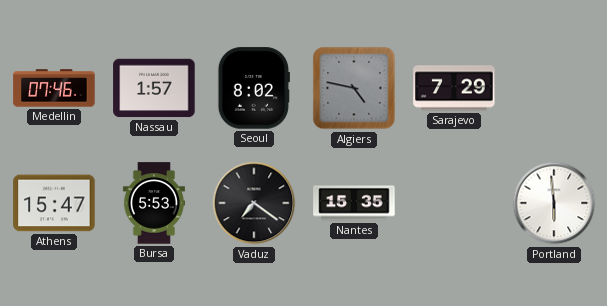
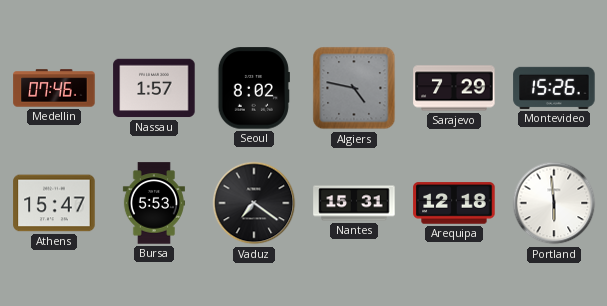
Montevideo: none -> 15:26
Nantes: 15:35 -> 15:31
Arequipa: none -> 12:18
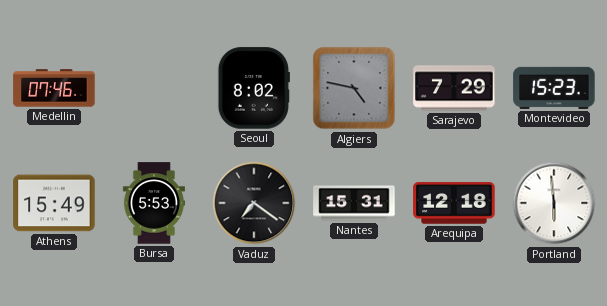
Nassau: 1:57 -> none
Montevideo: 15:26 -> 15:23
Athens: 15:47 -> 15:49
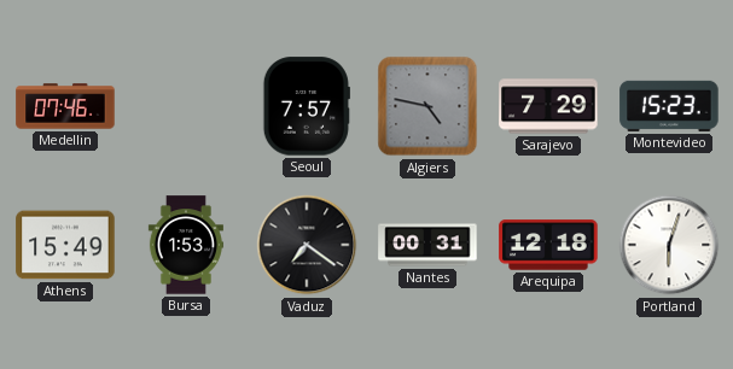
Seoul: 8:02 -> 7:57
Bursa: 5:53 -> 1:53
Nantes: 15:31 -> 00:31
Portland: 5:59 -> 6:03
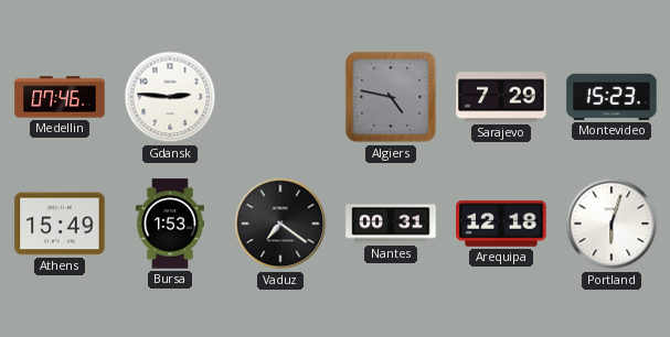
Gdansk: none -> 2:46
Seoul: 7:57 -> none
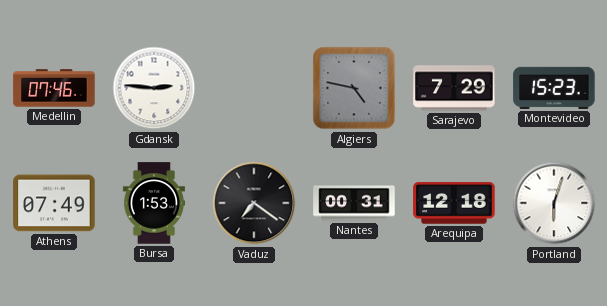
Athens: 15:49 -> 07:49
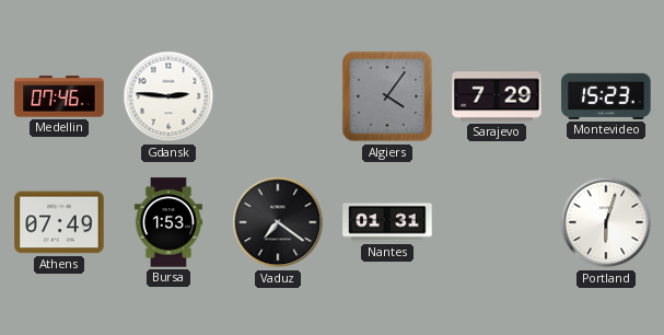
Algiers: 4:47 -> 4:06
Nantes: 00:31 -> 01:31
Arequipa: 12:18 -> none
